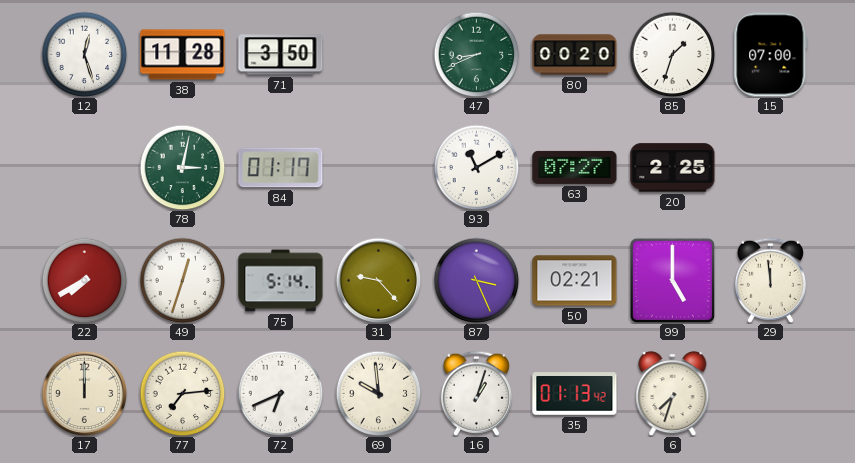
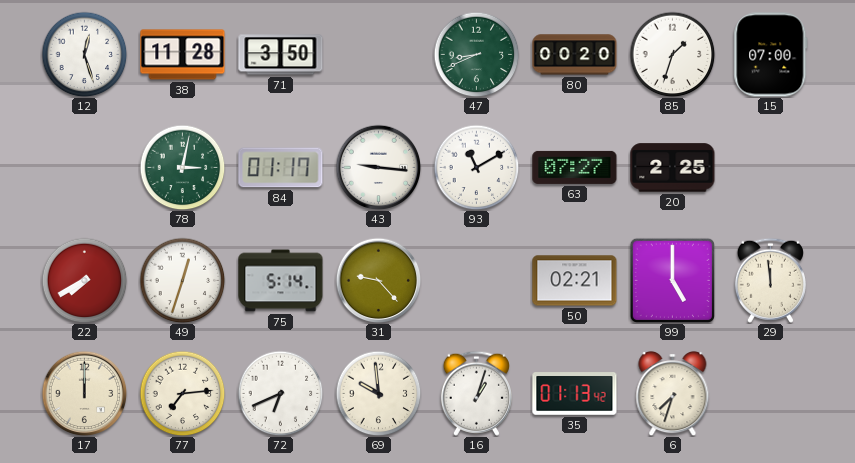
43: none -> 9:16
87: 3:26 -> none
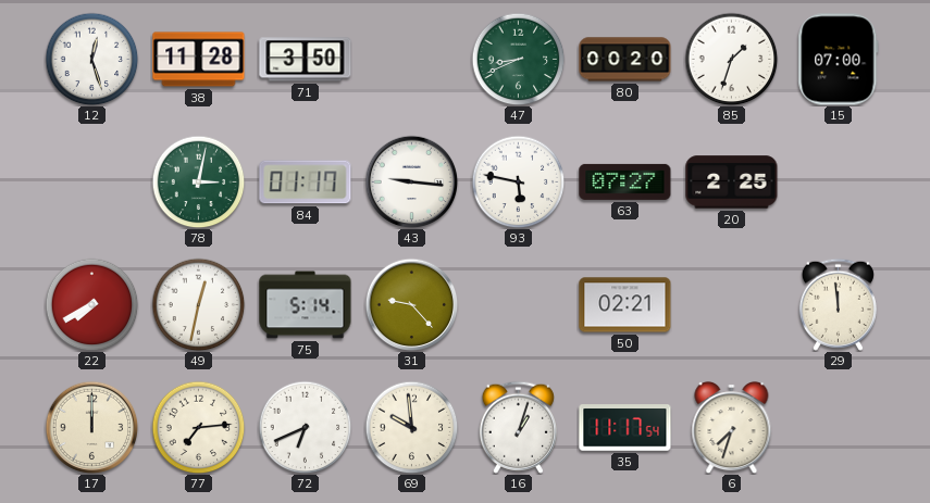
93: 11:10 -> 5:47
49: 12:33 -> 12:32
99: 5:00 -> none
35: 01:13 -> 11:17
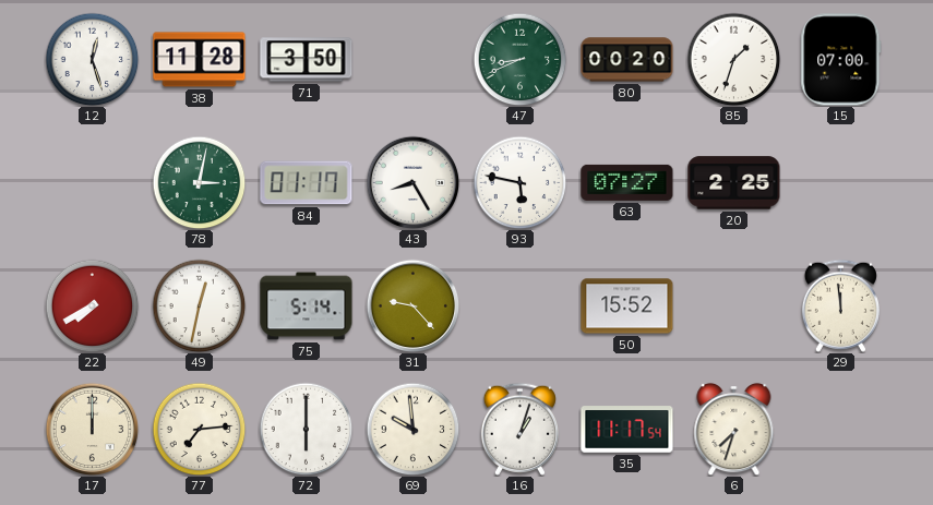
43: 9:16 -> 8:25
50: 02:21 -> 15:52
72: 6:41 -> 6:00
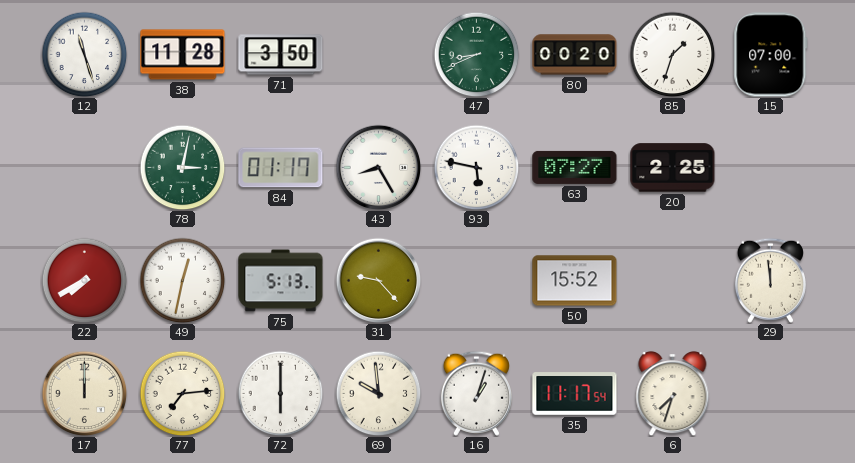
12: 12:27 -> 11:27
75: 5:14 -> 5:13
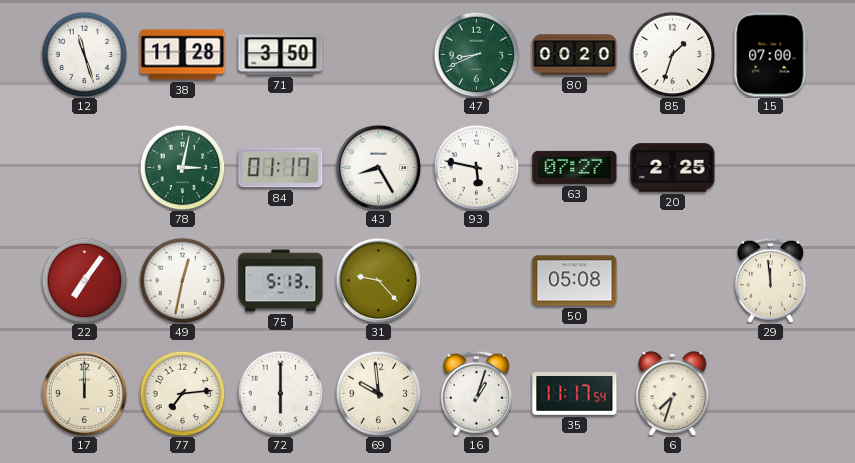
22: 7:40 -> 7:06
50: 15:52 -> 05:08
